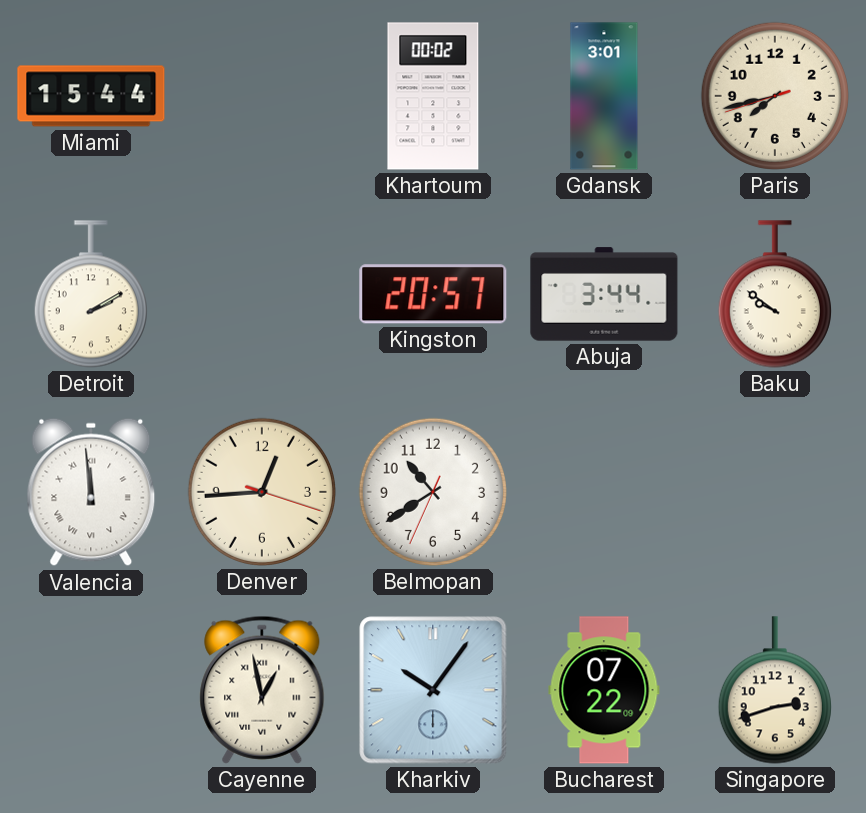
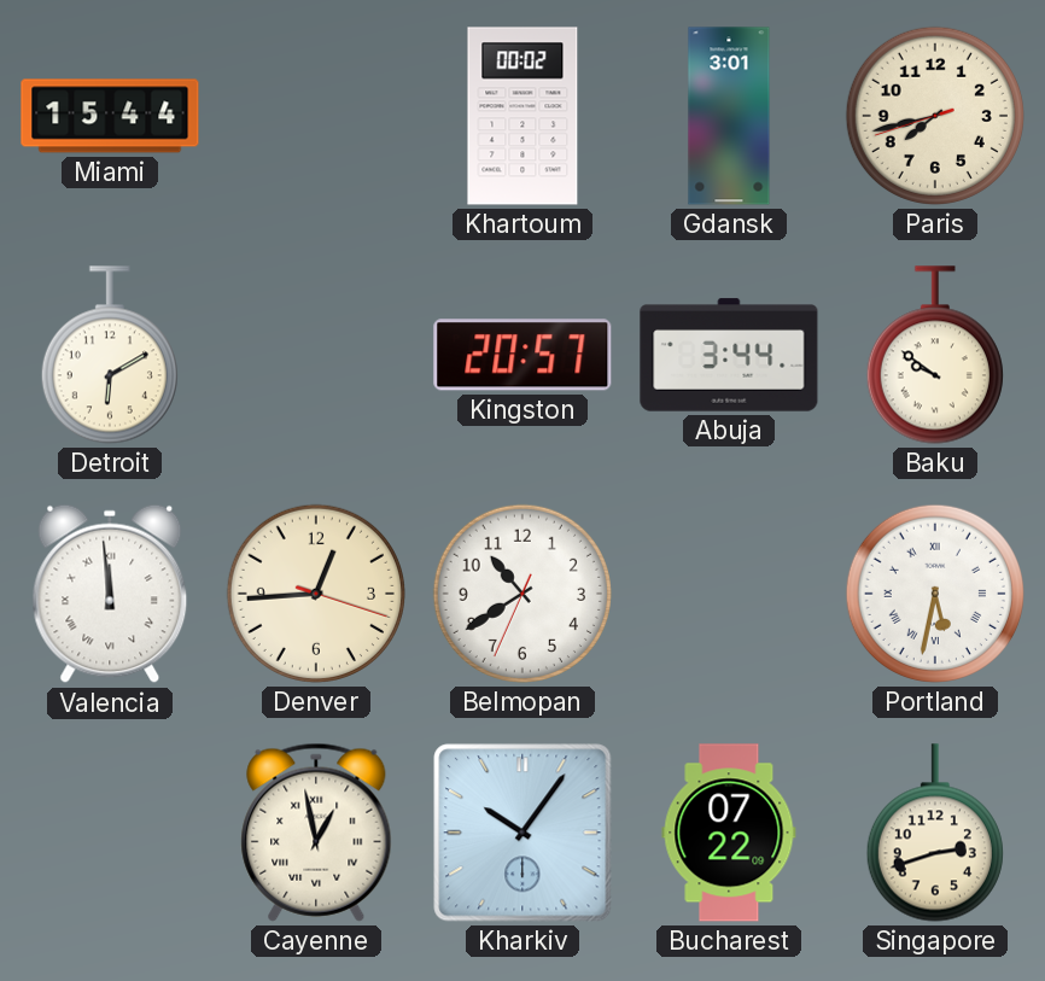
Detroit: 2:10 -> 6:10
Portland: none -> 5:32
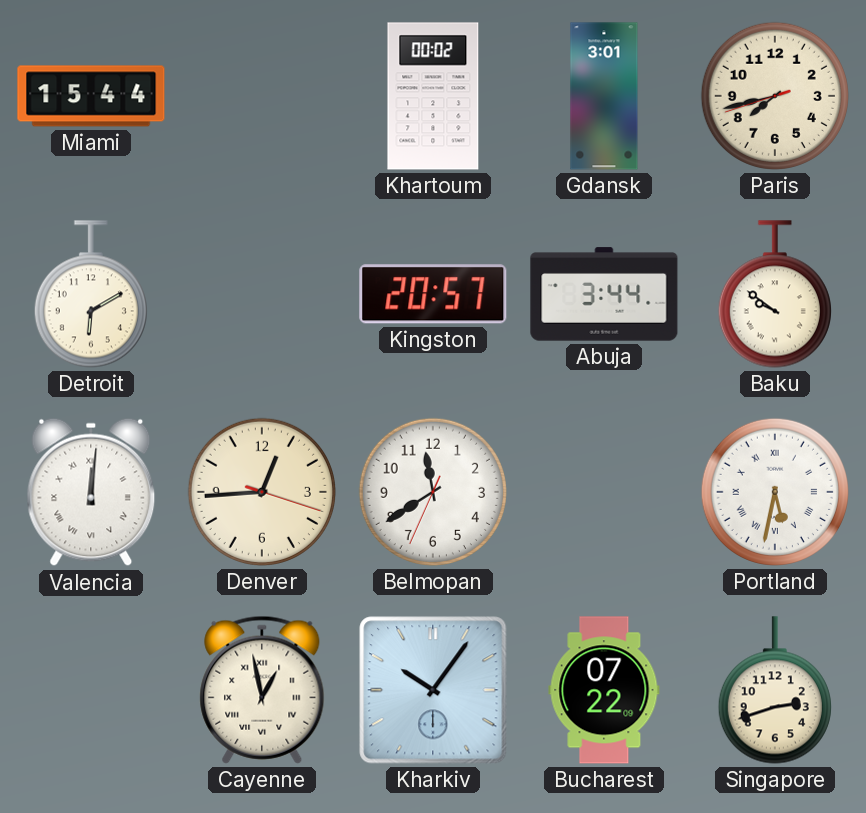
Valencia: 11:59 -> 12:01
Belmopan: 10:39 -> 11:39
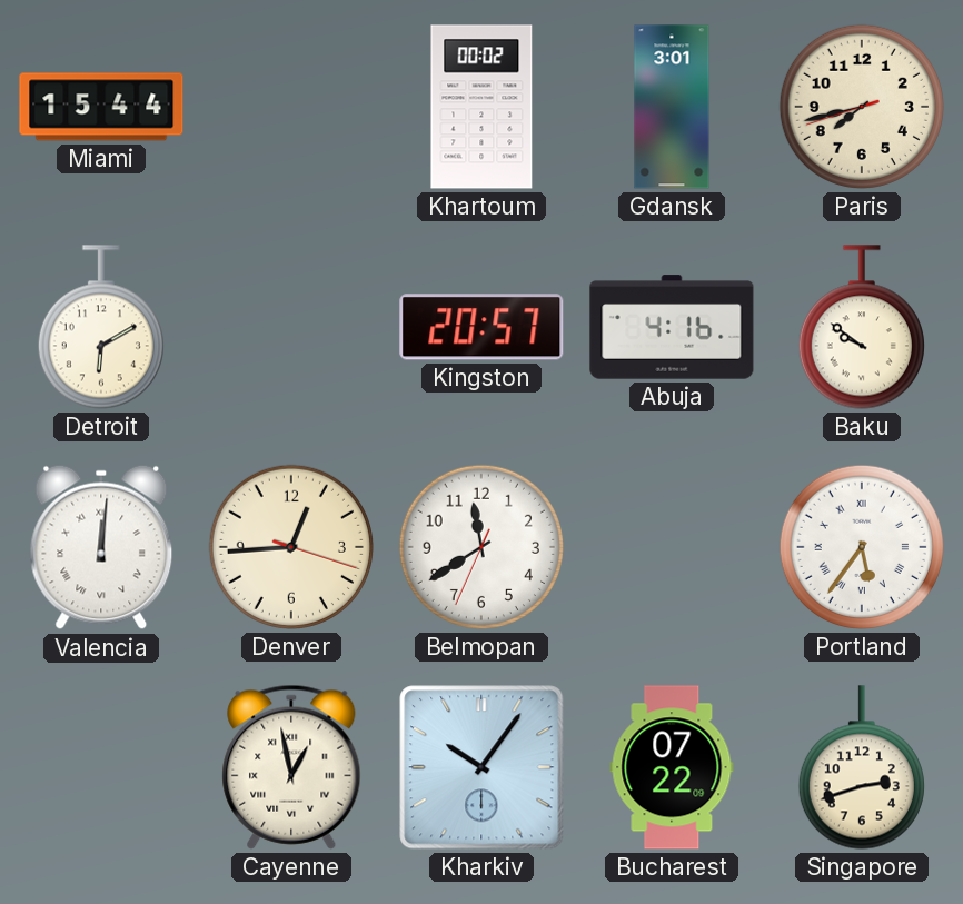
Abuja: 3:44 -> 4:16
Portland: 5:32 -> 5:36
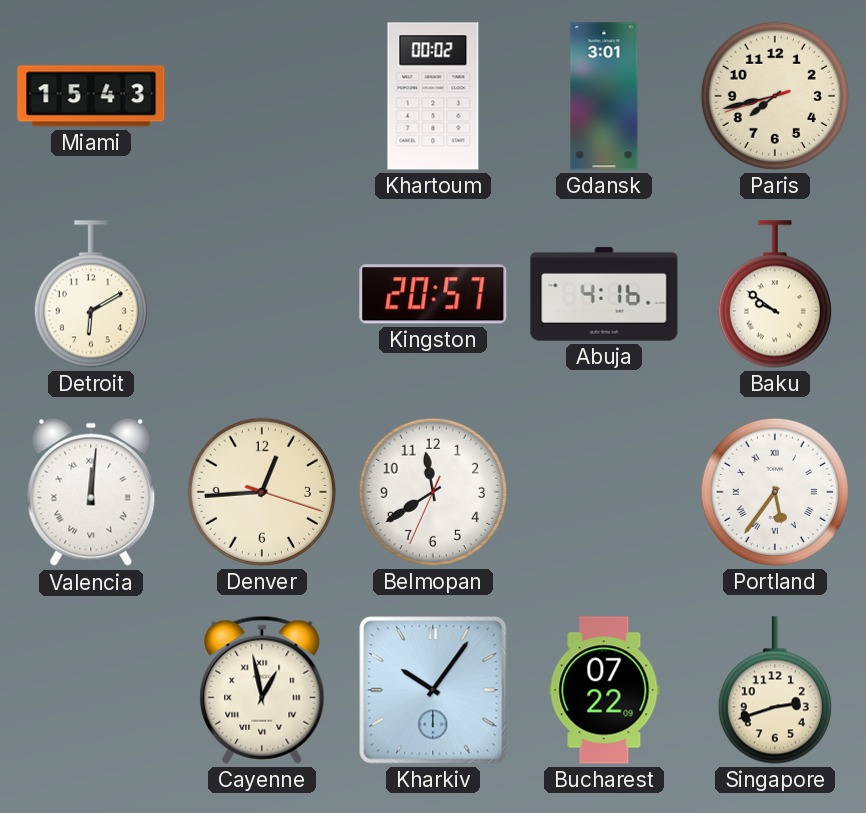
Miami: 15:44 -> 15:43
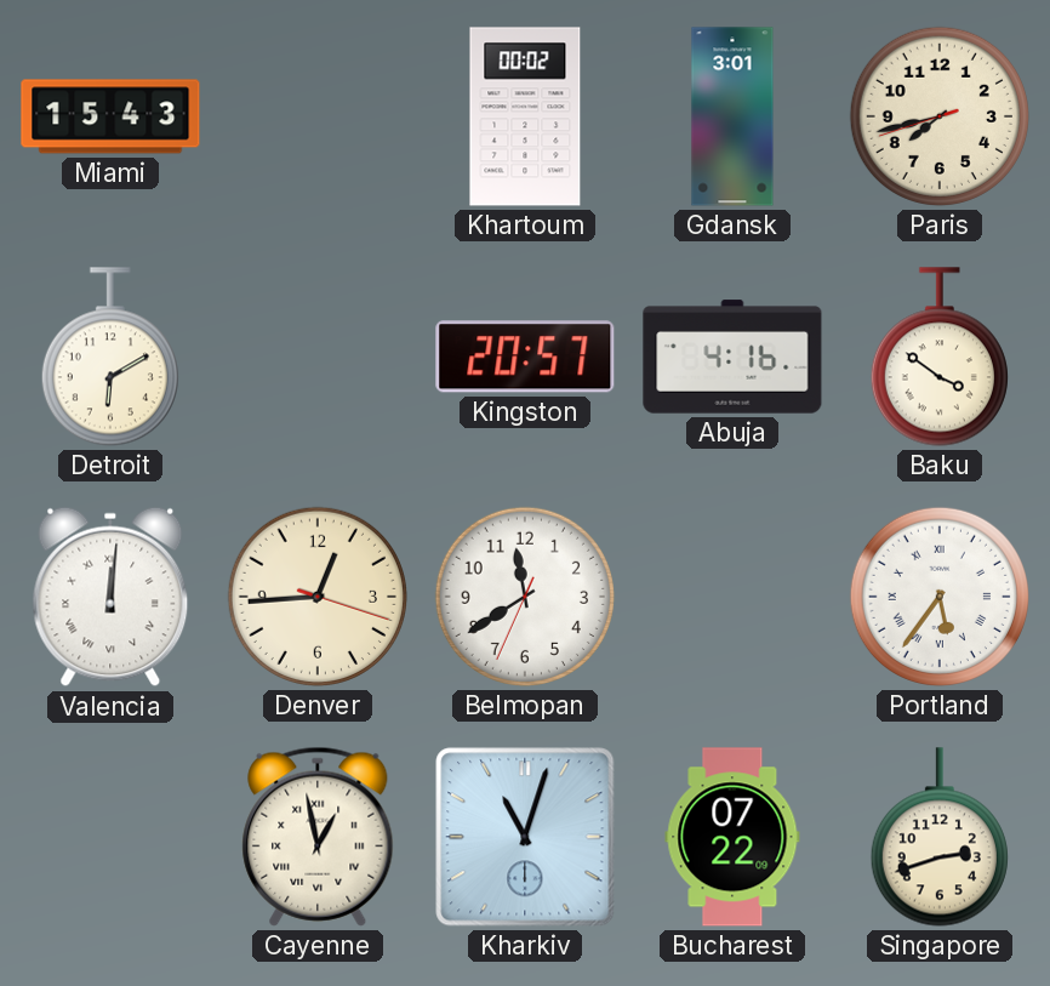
Baku: 9:51 -> 3:51
Kharkiv: 10:06 -> 11:03
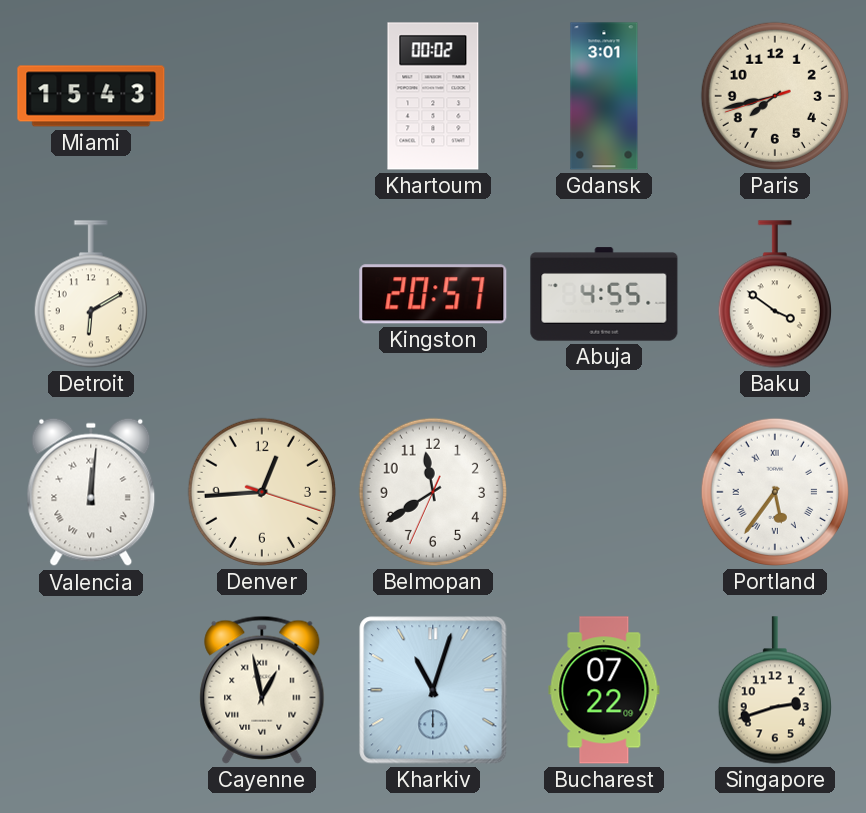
Abuja: 4:16 -> 4:55
